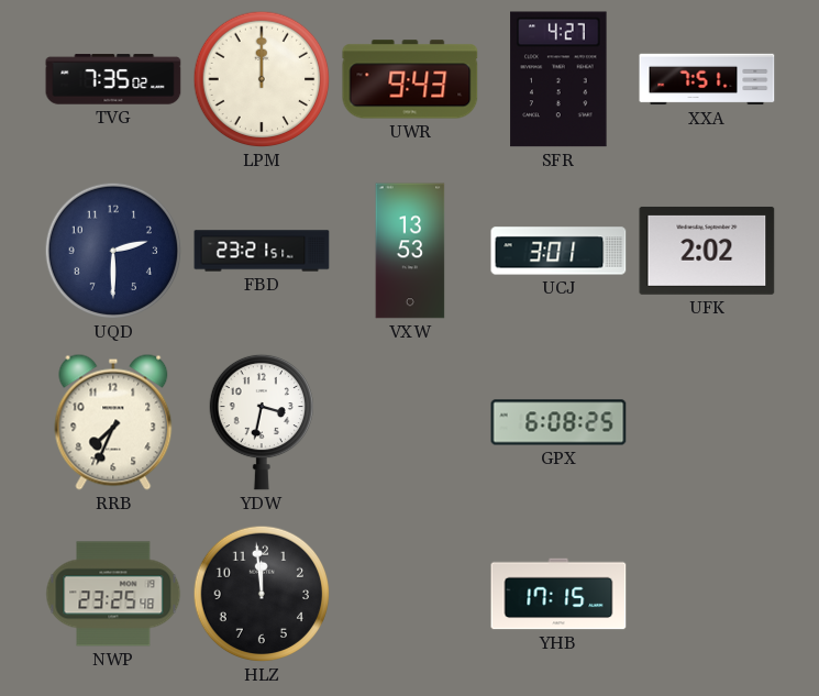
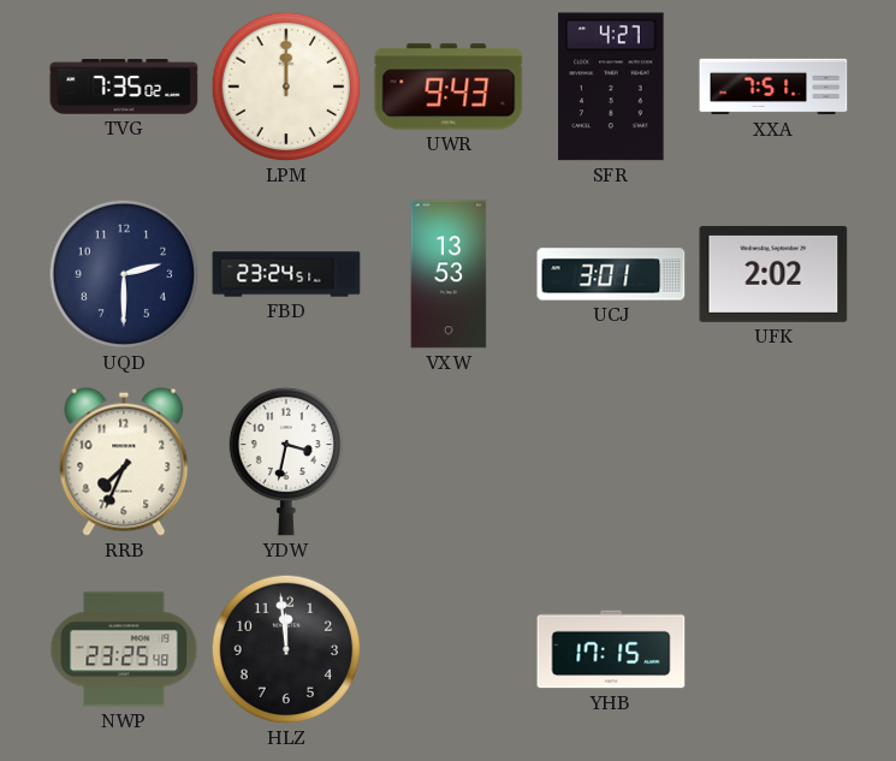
FBD: 23:21 -> 23:24
GPX: 6:08 -> none
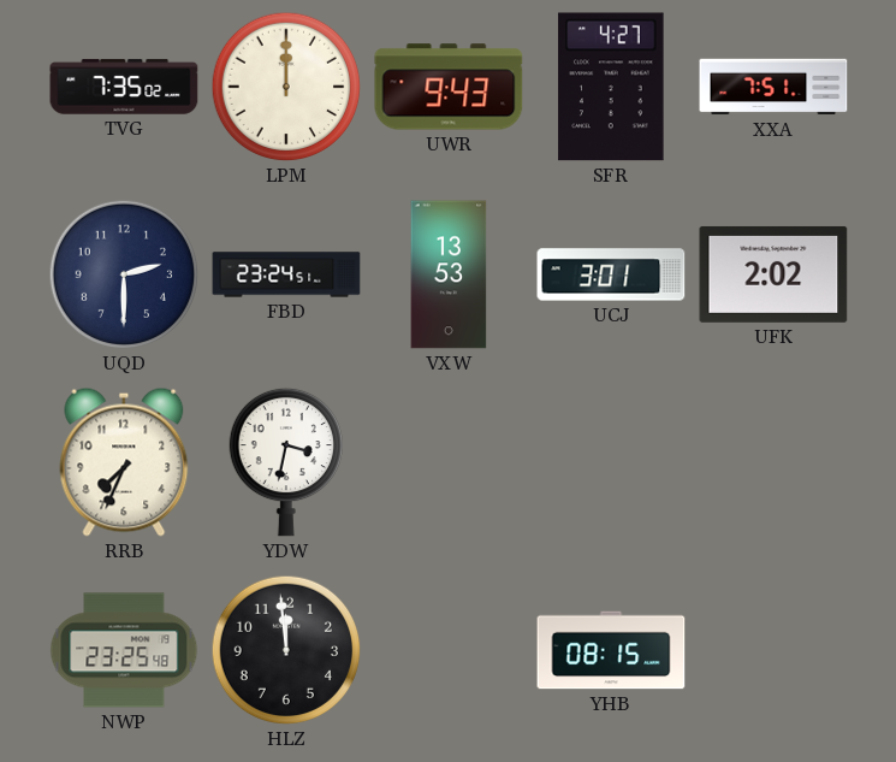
YHB: 17:15 -> 08:15
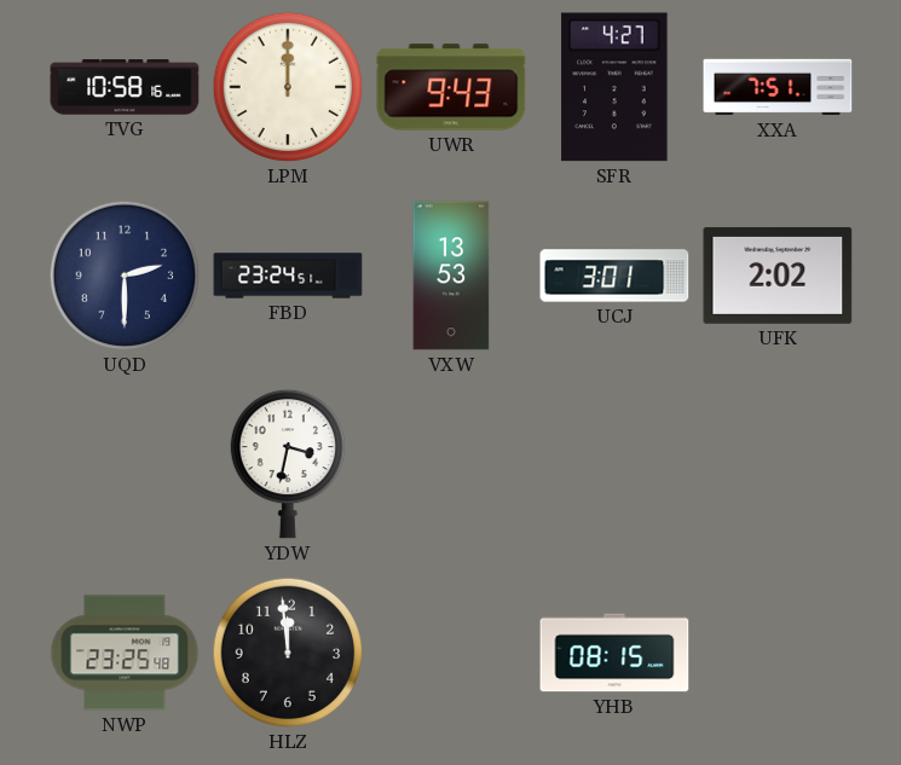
TVG: 7:35 -> 10:58
RRB: 7:34 -> none
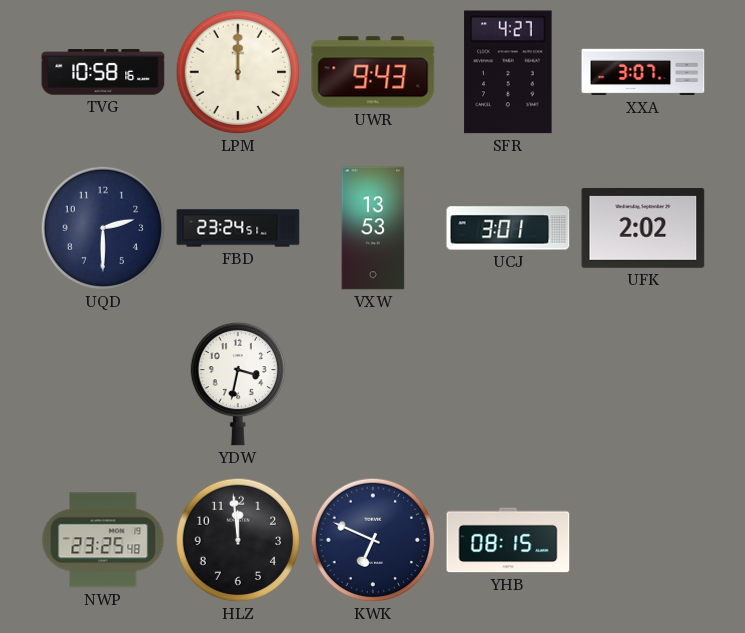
XXA: 7:51 -> 3:07
KWK: none -> 6:49
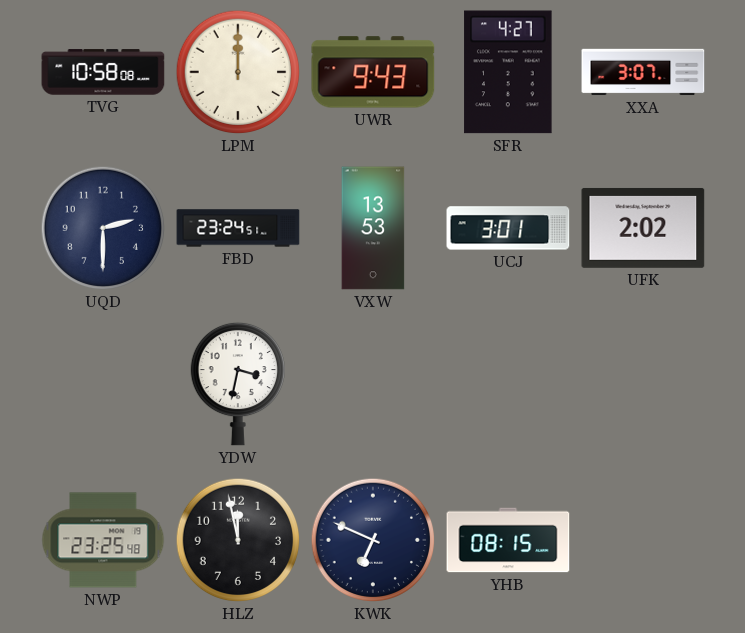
TVG: 10:58:16 -> 10:58:08
HLZ: 11:59 -> 11:58
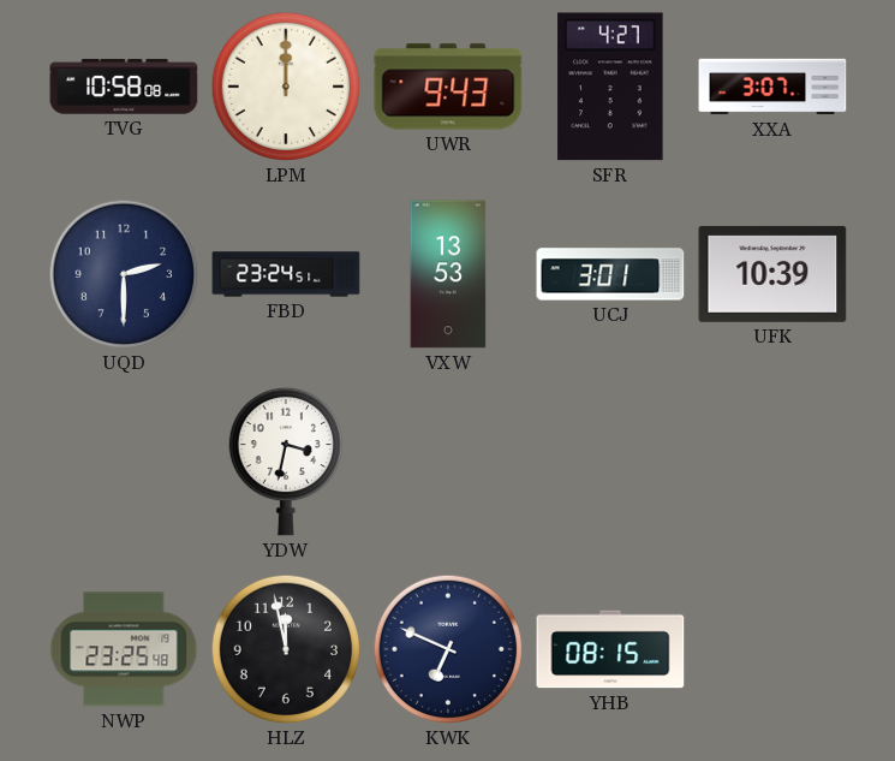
UFK: 2:02 -> 10:39
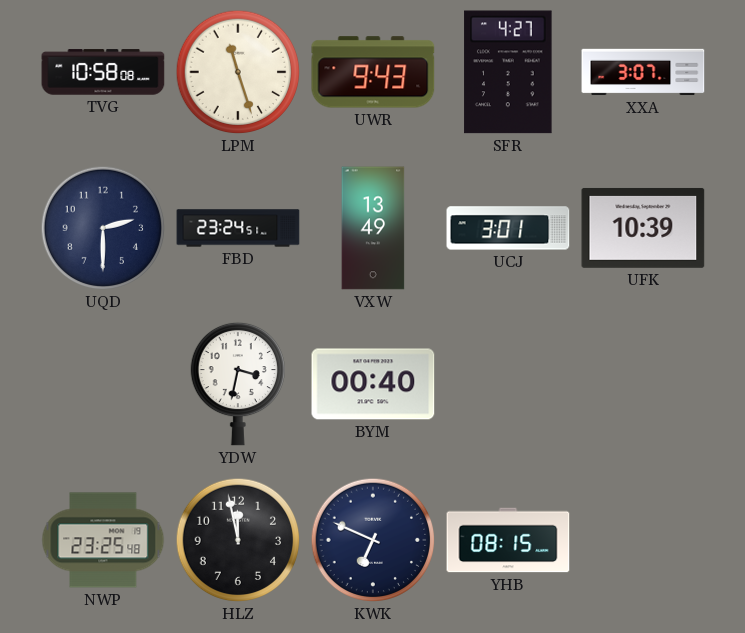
LPM: 12:00 -> 11:27
VXW: 13:53 -> 13:49
BYM: none -> 00:40
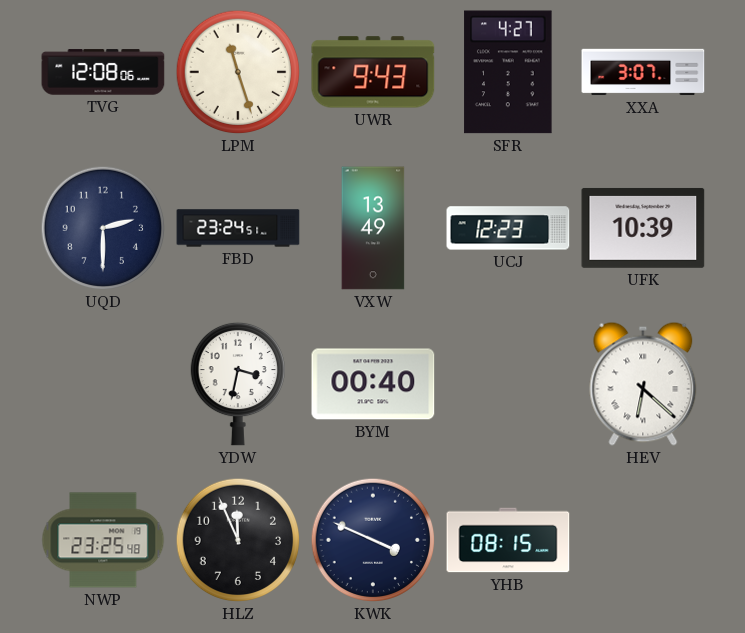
TVG: 10:58 -> 12:08
UCJ: 3:01 -> 12:23
HEV: none -> 6:22
HLZ: 11:58 -> 11:56
KWK: 6:49 -> 3:49
